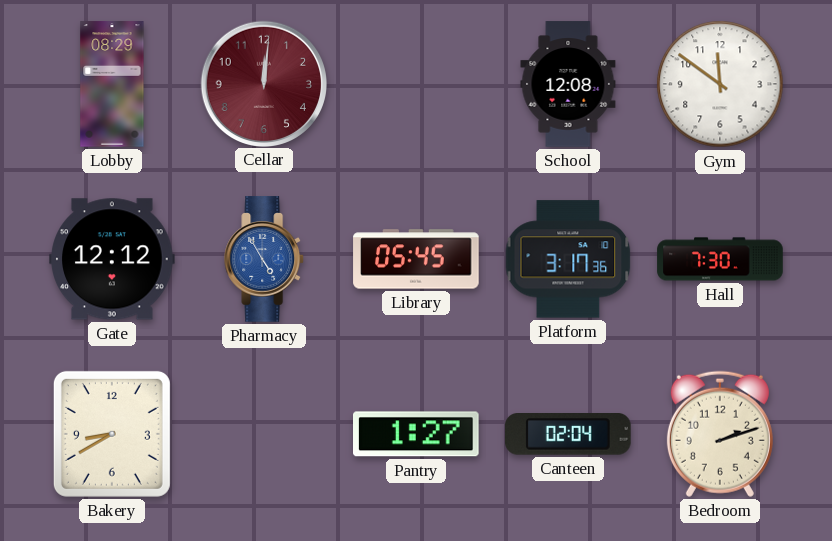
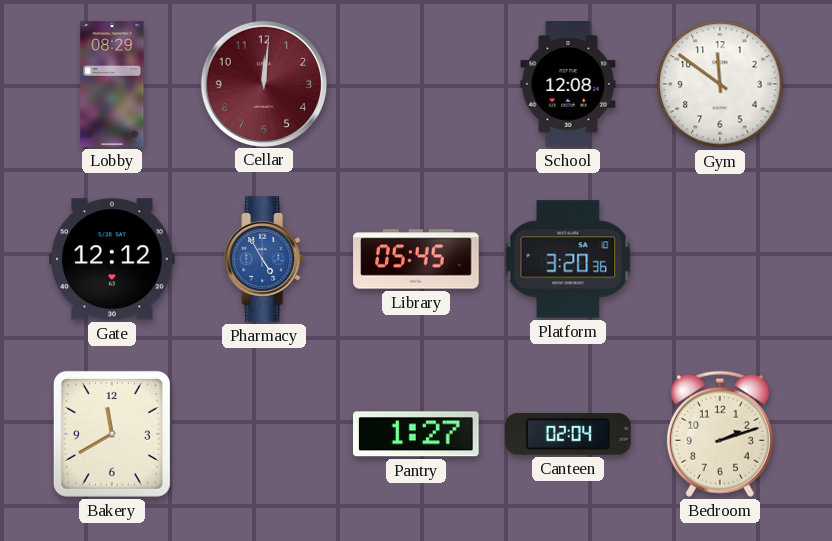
Platform: 3:17 -> 3:20
Hall: 7:30 -> none
Bakery: 8:40 -> 11:40
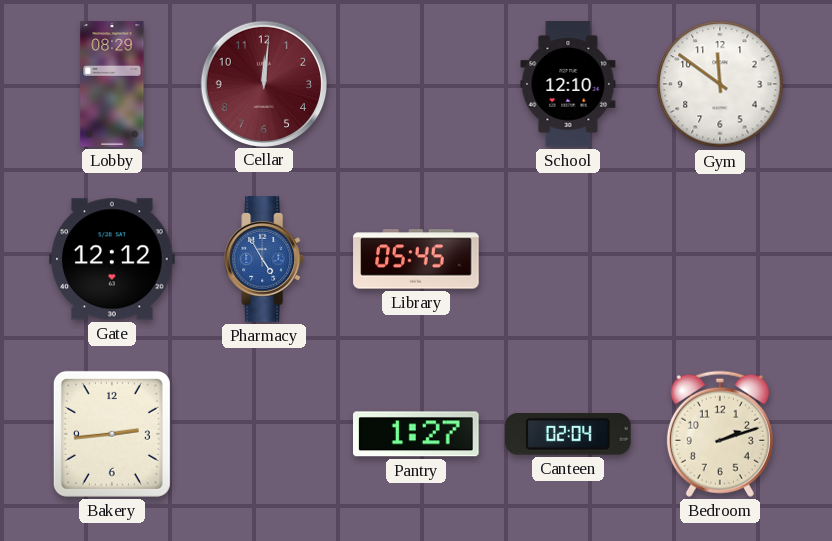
School: 12:08 -> 12:10
Platform: 3:20 -> none
Bakery: 11:40 -> 2:44
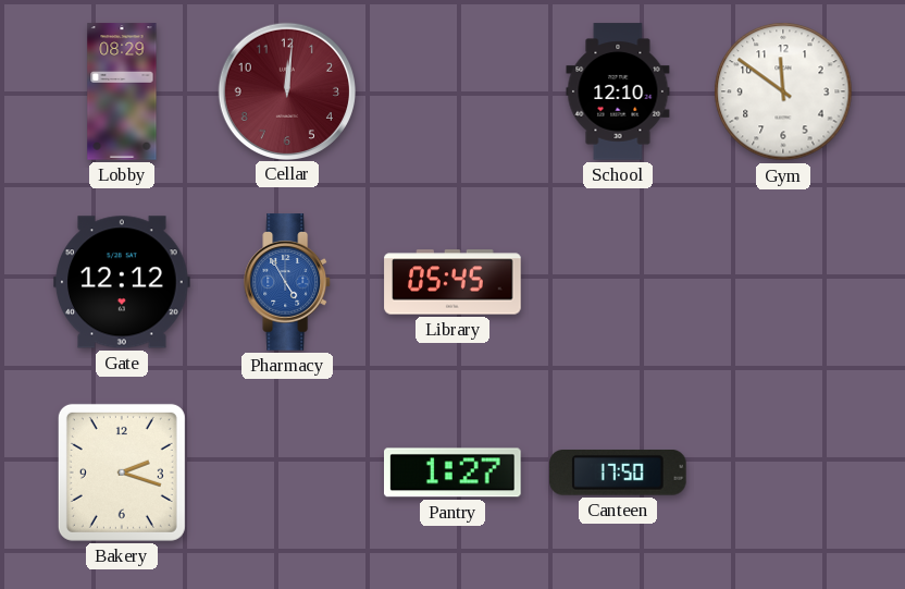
Bakery: 2:44 -> 2:18
Canteen: 02:04 -> 17:50
Bedroom: 2:12 -> none
